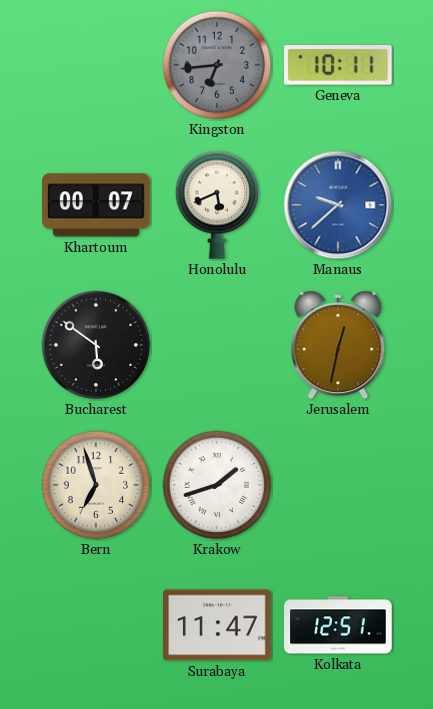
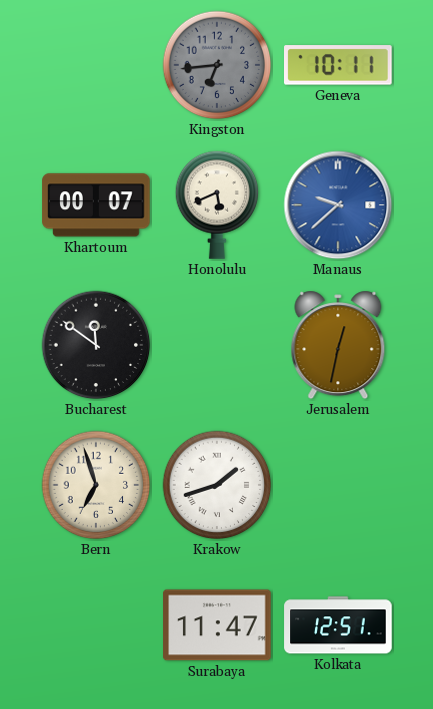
Bucharest: 5:51 -> 11:51
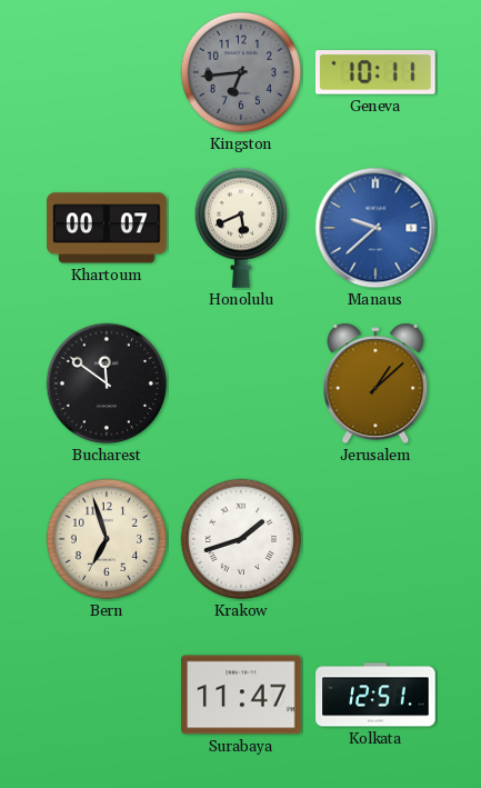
Jerusalem: 12:32 -> 1:08
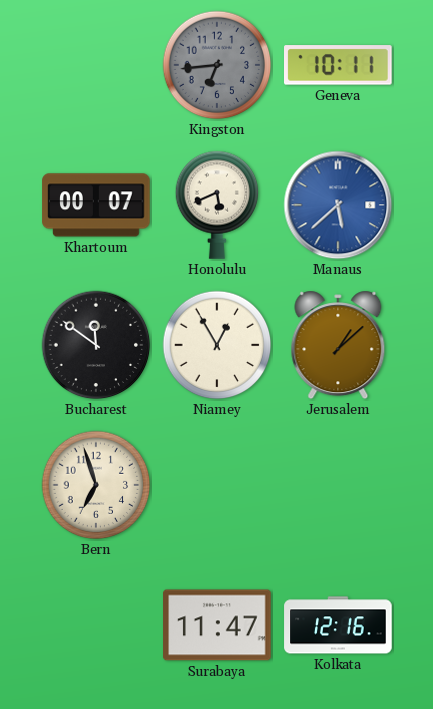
Manaus: 9:38 -> 5:38
Niamey: none -> 12:55
Krakow: 1:42 -> none
Kolkata: 12:51 -> 12:16
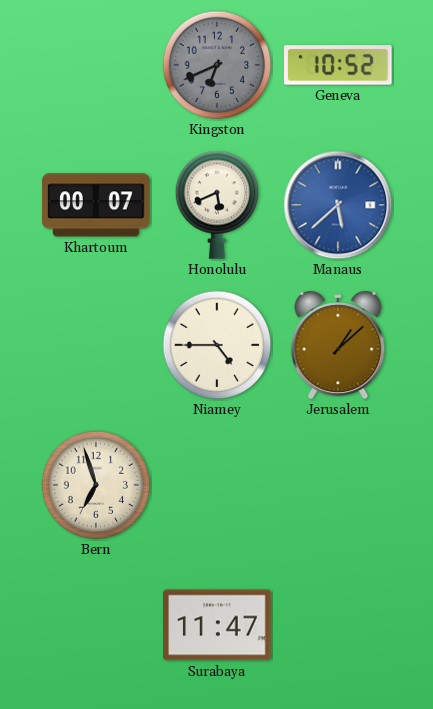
Kingston: 6:44 -> 6:41
Geneva: 10:11 -> 10:52
Bucharest: 11:51 -> none
Niamey: 12:55 -> 4:45
Kolkata: 12:16 -> none
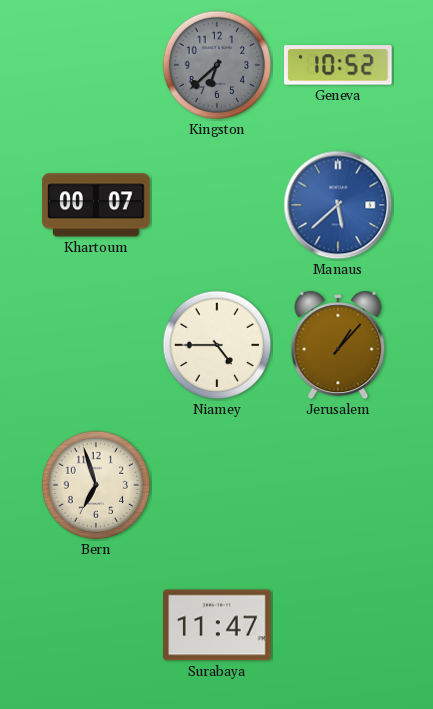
Kingston: 6:41 -> 6:38
Honolulu: 5:41 -> none
Jerusalem: 1:08 -> 1:07
